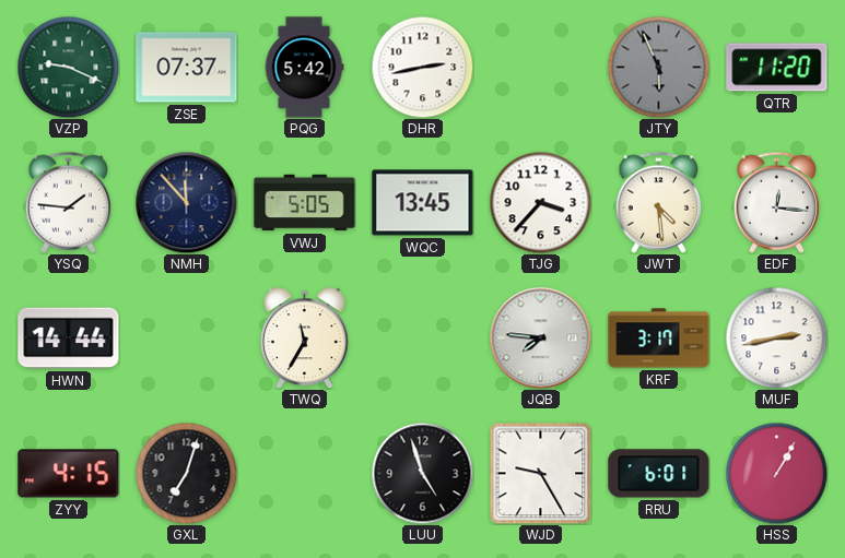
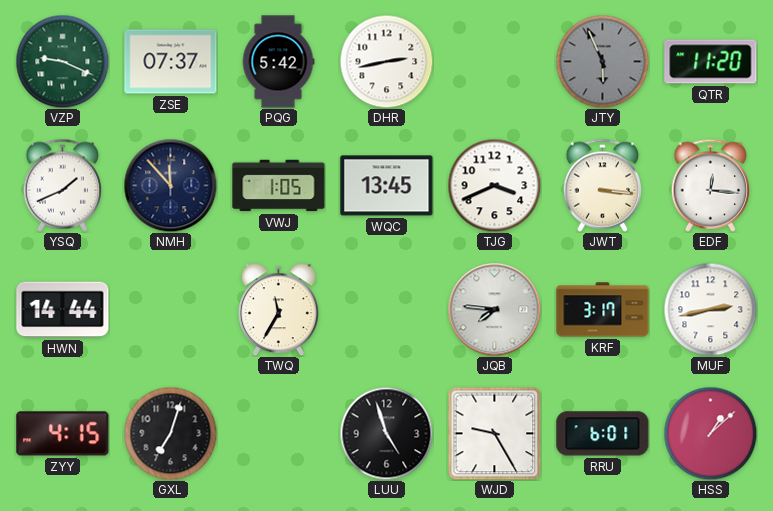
YSQ: 1:46 -> 1:41
VWJ: 5:05 -> 1:05
TJG: 3:37 -> 3:41
JWT: 4:29 -> 3:16
HSS: 1:05 -> 1:08
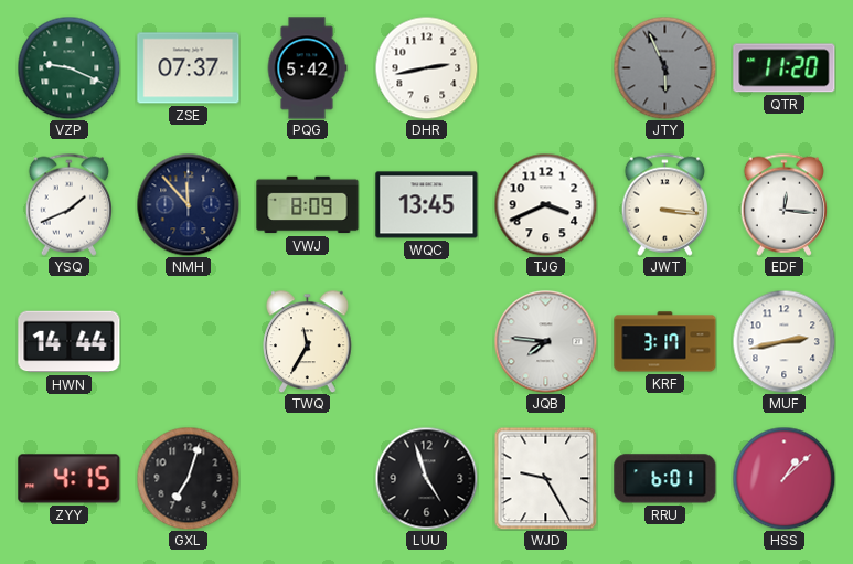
VWJ: 1:05 -> 8:09
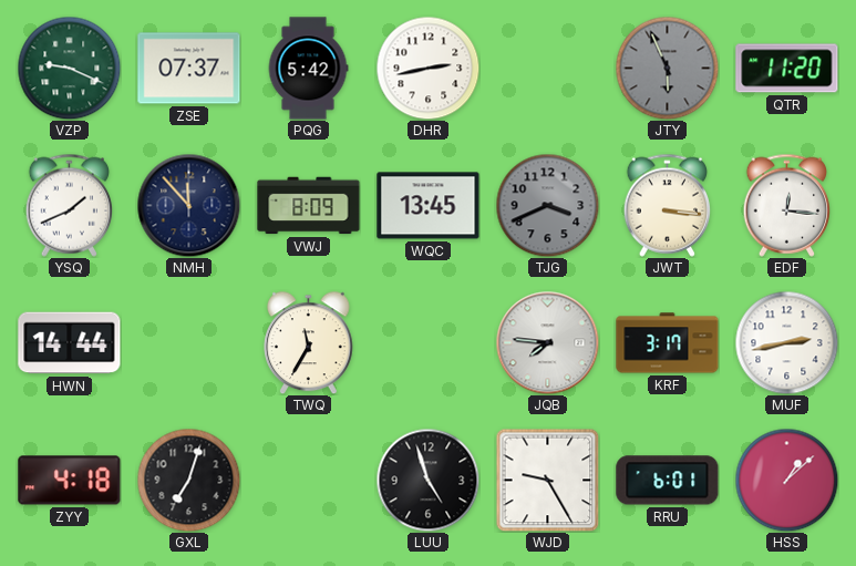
TJG dial: white -> grey
ZYY: 4:15 -> 4:18
